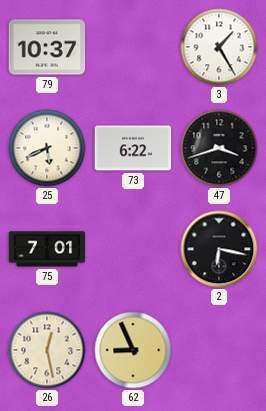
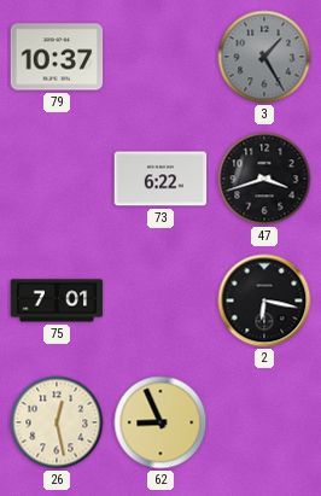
3 dial: white -> grey
25: 5:41 -> none
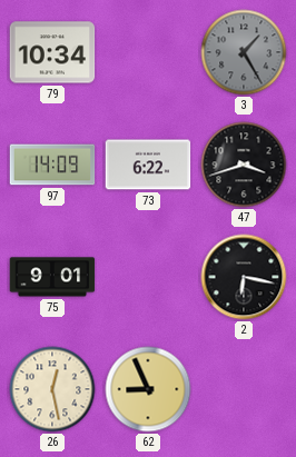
79: 10:37 -> 10:34
97: none -> 14:09
75: 7:01 -> 9:01
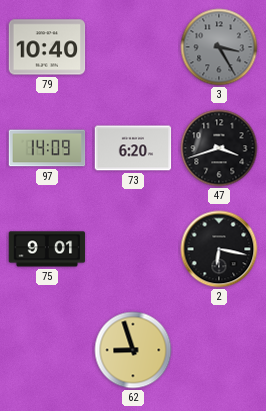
79: 10:34 -> 10:40
3: 1:25 -> 3:25
73: 6:22 -> 6:20
26: 12:28 -> none
62: 8:56 -> 8:57
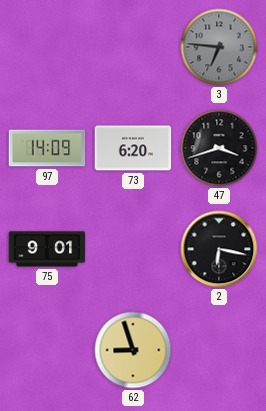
79: 10:40 -> none
3: 3:25 -> 6:46
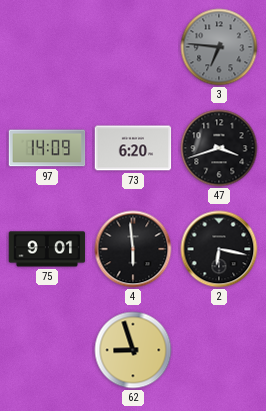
4: none -> 5:59
